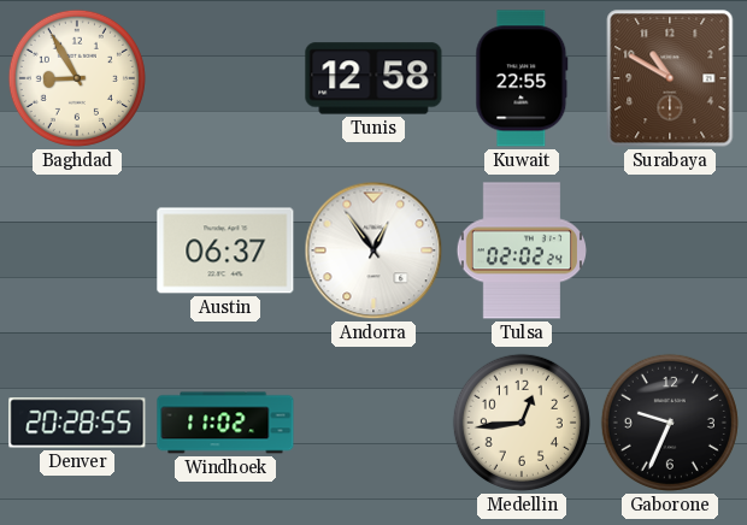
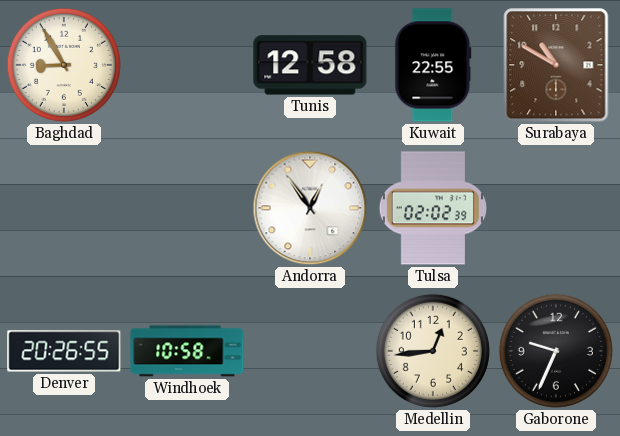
Austin: 06:37 -> none
Tulsa: 02:02:24 -> 02:02:39
Denver: 20:28 -> 20:26
Windhoek: 11:02 -> 10:58
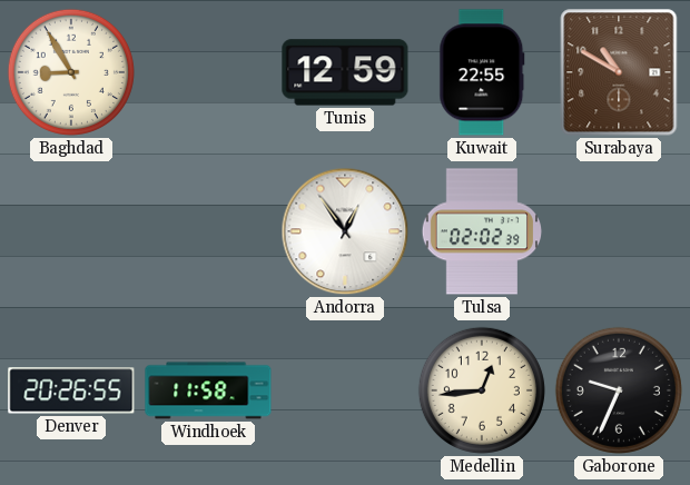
Tunis: 12:58 -> 12:59
Windhoek: 10:58 -> 11:58
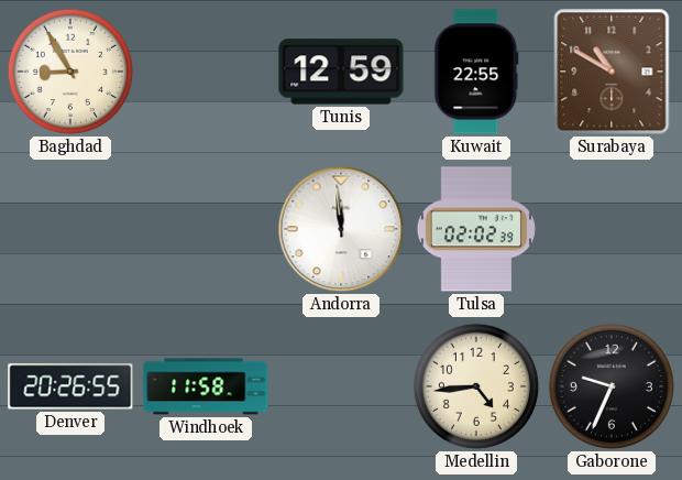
Andorra: 12:54 -> 11:59
Medellin: 12:44 -> 4:44
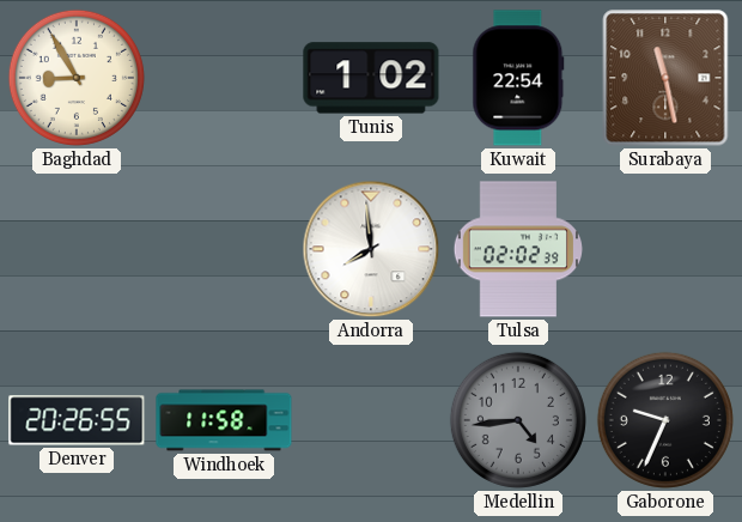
Tunis: 12:59 -> 1:02
Kuwait: 22:55 -> 22:54
Surabaya: 10:50 -> 11:28
Andorra: 11:59 -> 7:59
Medellin dial: cream -> grey
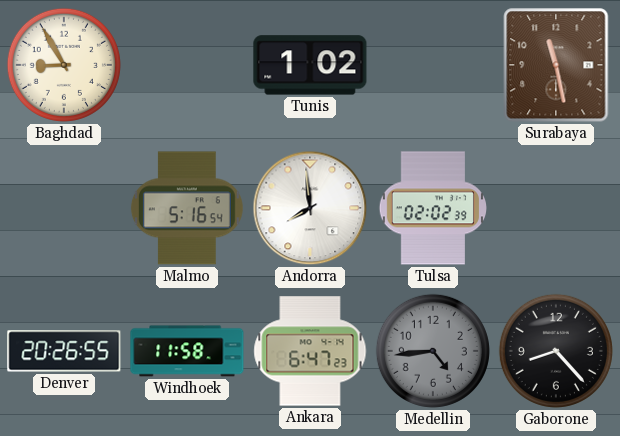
Kuwait: 22:54 -> none
Malmo: none -> 5:16
Ankara: none -> 6:47
Gaborone: 9:34 -> 8:23
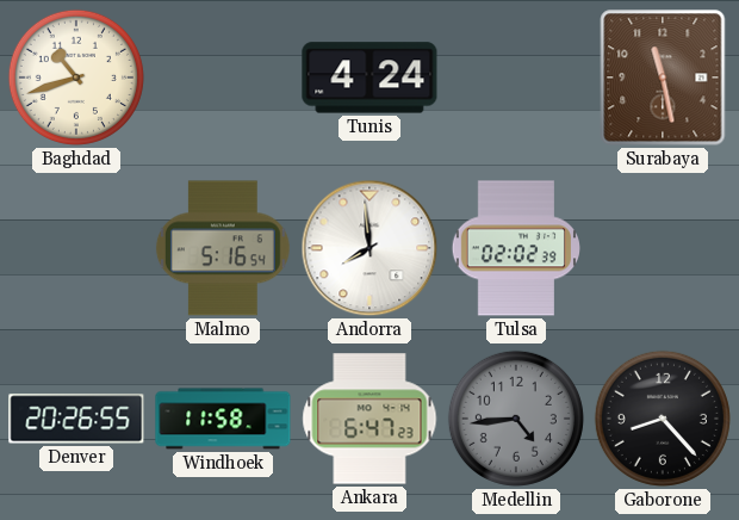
Baghdad: 8:55 -> 10:42
Tunis: 1:02 -> 4:24
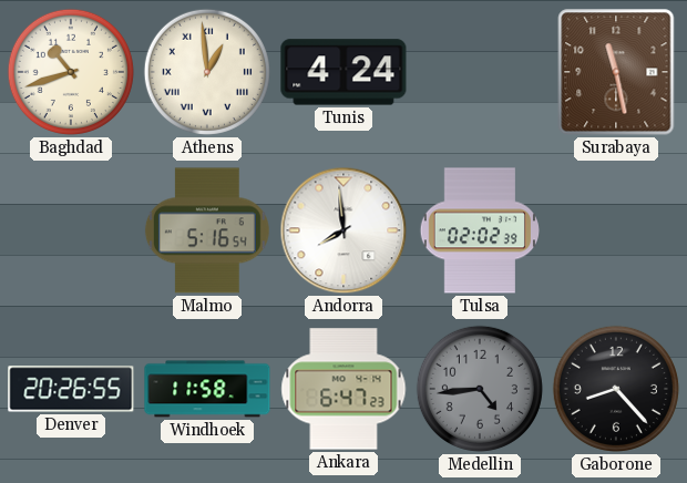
Athens: none -> 12:59
